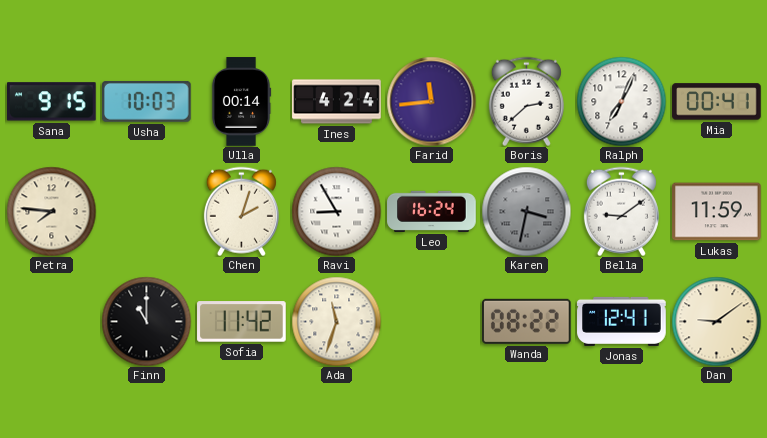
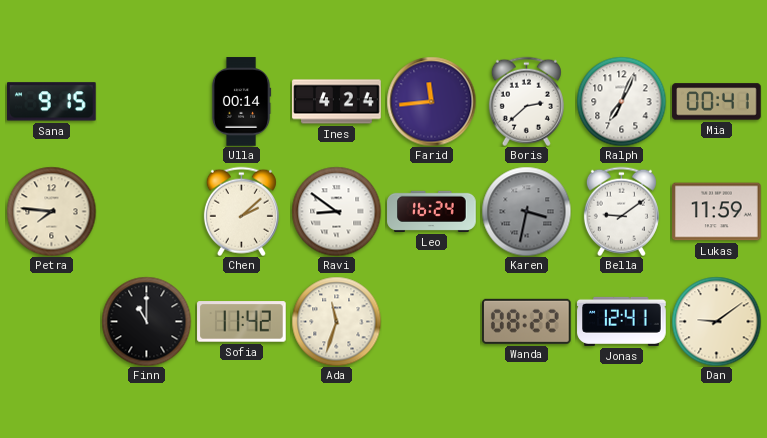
Usha: 10:03 -> none
Chen: 2:03 -> 2:08
Ravi: 8:55 -> 8:51
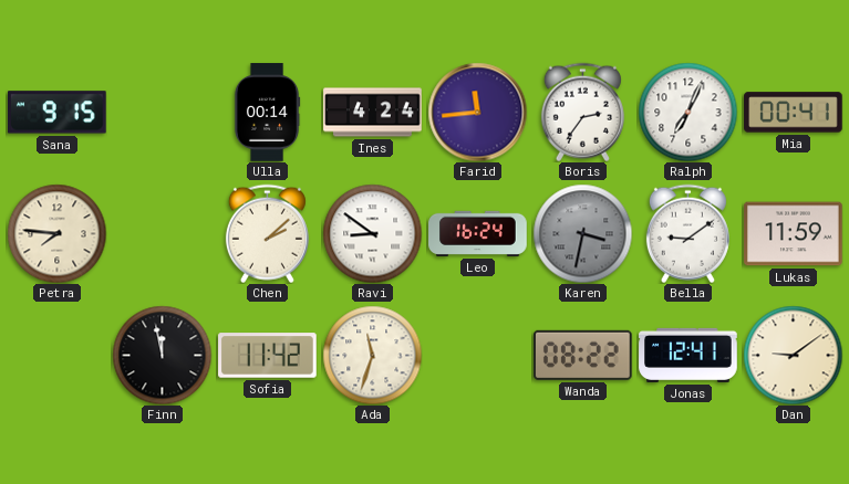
Boris: 2:38 -> 2:36
Finn: 11:00 -> 11:58
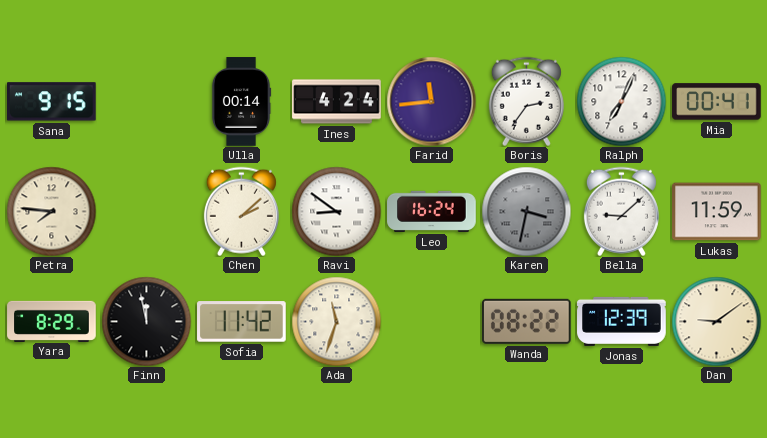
Bella: 9:09 -> 9:08
Yara: none -> 8:29
Jonas: 12:41 -> 12:39
